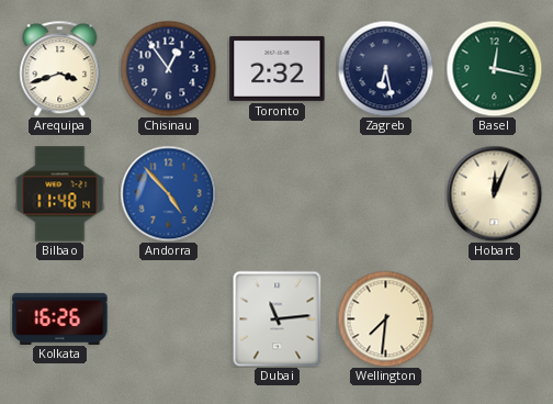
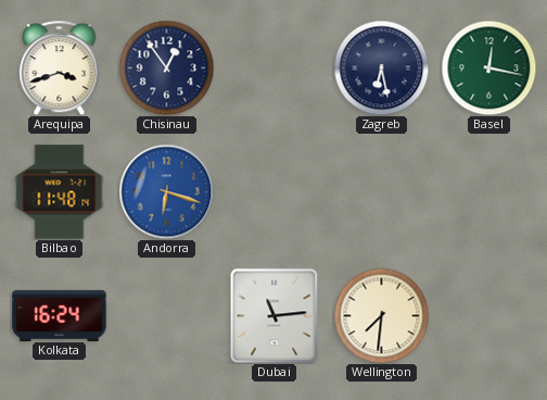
Toronto: 2:32 -> none
Andorra: 4:53 -> 6:18
Hobart: 12:04 -> none
Kolkata: 16:26 -> 16:24
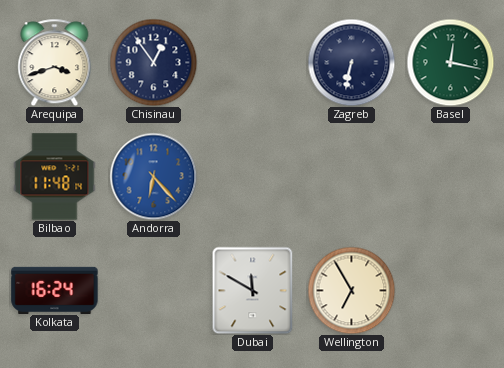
Zagreb: 6:28 -> 6:32
Andorra: 6:18 -> 6:23
Dubai: 11:14 -> 11:50
Wellington: 7:31 -> 6:55
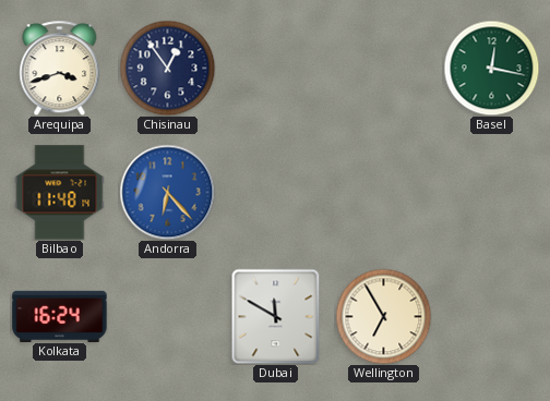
Zagreb: 6:32 -> none
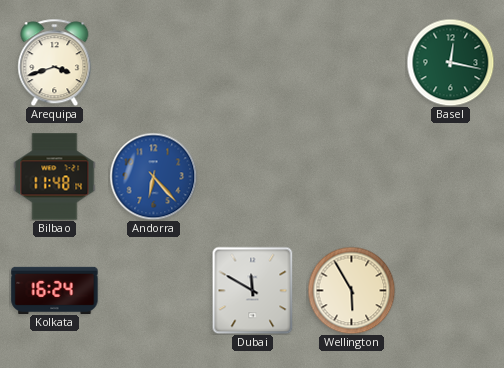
Chisinau: 12:54 -> none
Wellington: 6:55 -> 5:55
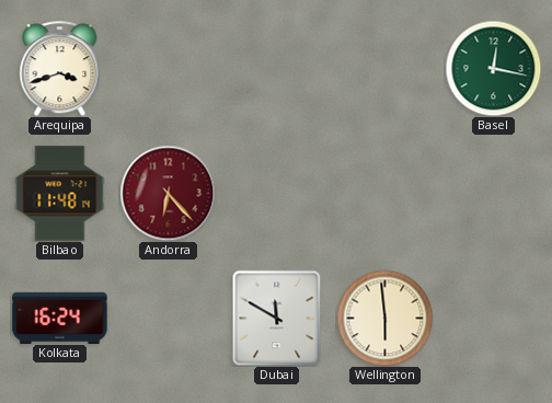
Andorra dial: blue -> burgundy
Wellington: 5:55 -> 5:59
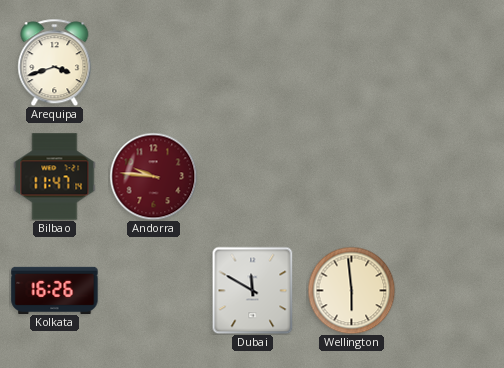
Basel: 12:17 -> none
Bilbao: 11:48 -> 11:47
Andorra: 6:23 -> 9:46
Kolkata: 16:24 -> 16:26
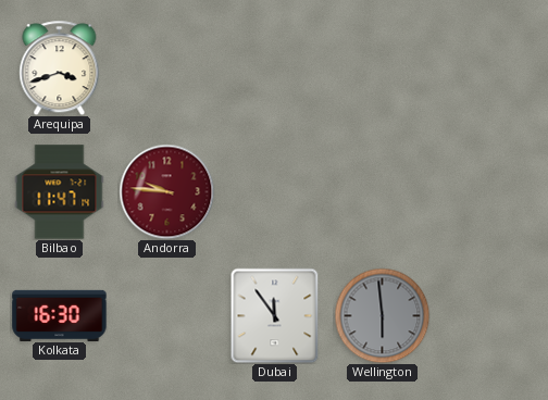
Kolkata: 16:26 -> 16:30
Dubai: 11:50 -> 11:54
Wellington dial: cream -> grey
